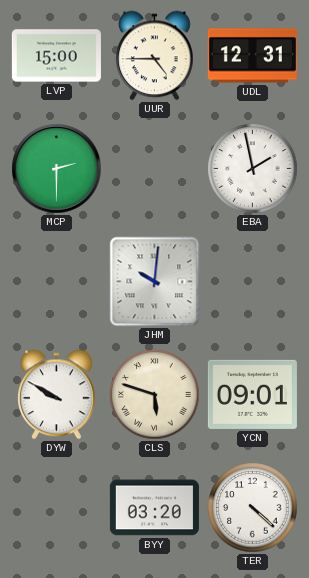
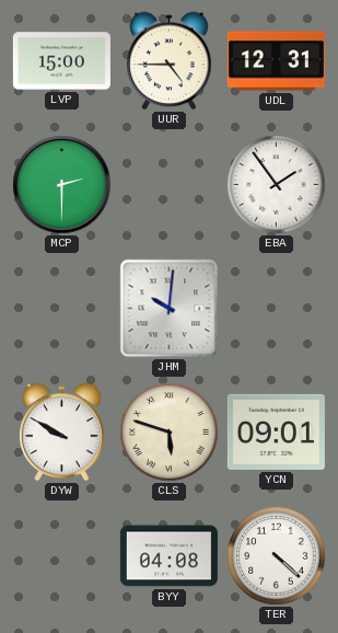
EBA: 1:58 -> 1:54
BYY: 03:20 -> 04:08
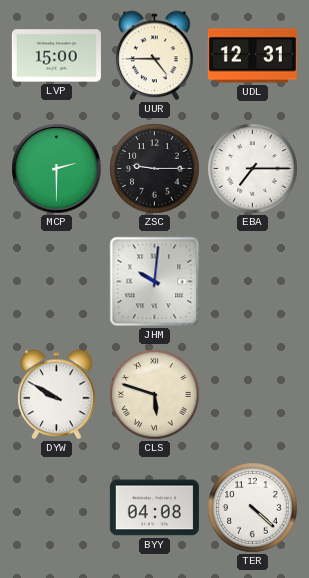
ZSC: none -> 9:15
EBA: 1:54 -> 7:15
YCN: 09:01 -> none
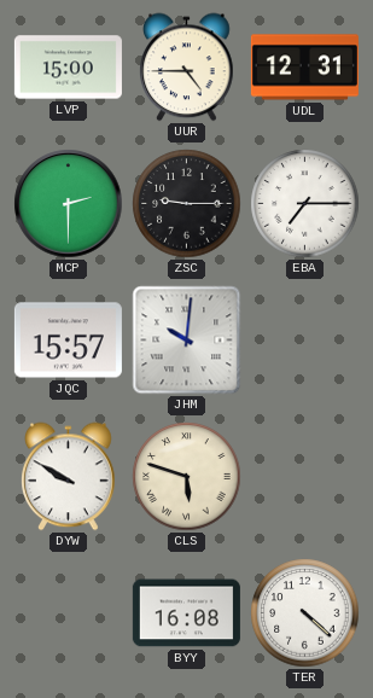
JQC: none -> 15:57
BYY: 04:08 -> 16:08
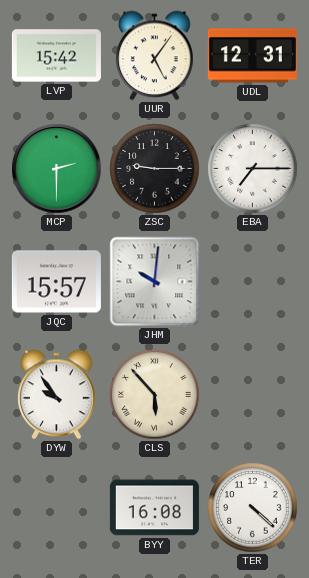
LVP: 15:00 -> 15:42
UUR: 4:45 -> 5:06
DYW: 9:50 -> 9:54
CLS: 5:48 -> 5:53
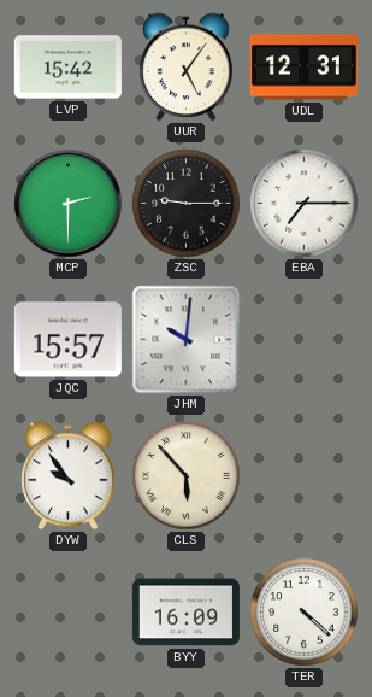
BYY: 16:08 -> 16:09
